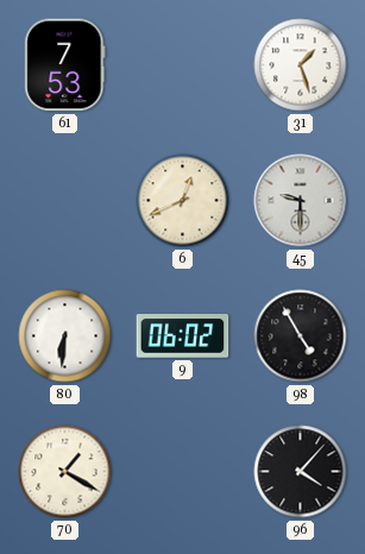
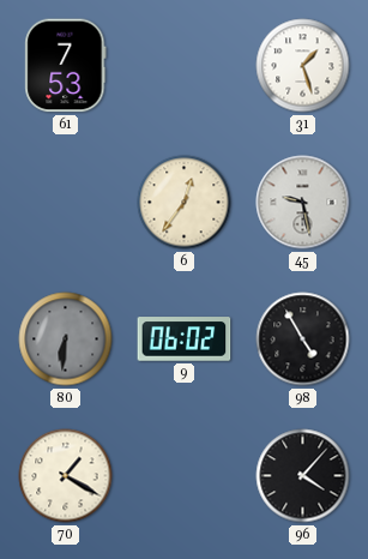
6: 12:41 -> 12:36
45: 9:30 -> 9:28
80 dial: white -> grey
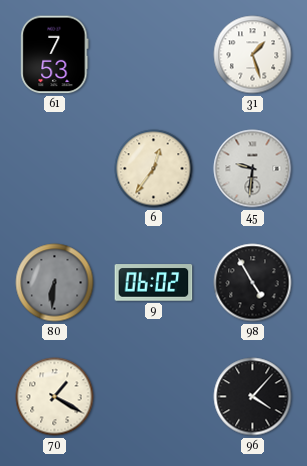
45: 9:28 -> 9:31
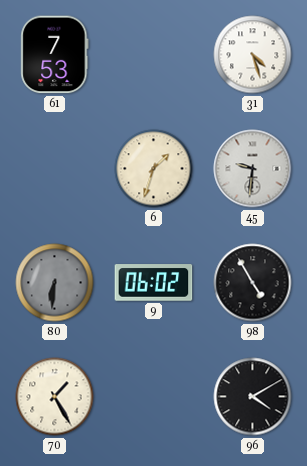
31: 1:27 -> 4:27
6: 12:36 -> 1:33
70: 1:20 -> 1:25
96: 4:07 -> 4:10
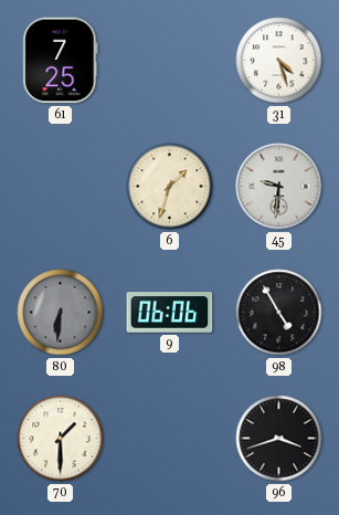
61: 7:53 -> 7:25
9: 06:02 -> 06:06
70: 1:25 -> 1:30
96: 4:10 -> 3:42
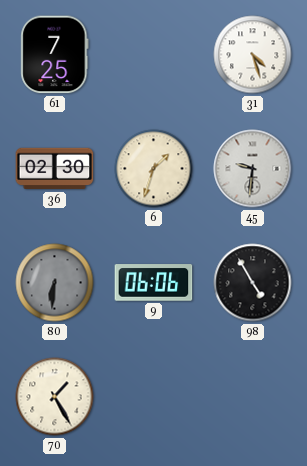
36: none -> 02:30
70: 1:30 -> 1:25
96: 3:42 -> none
